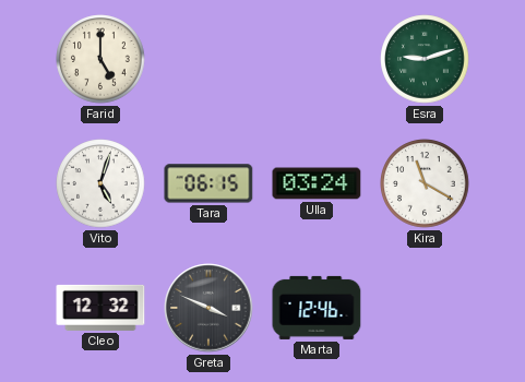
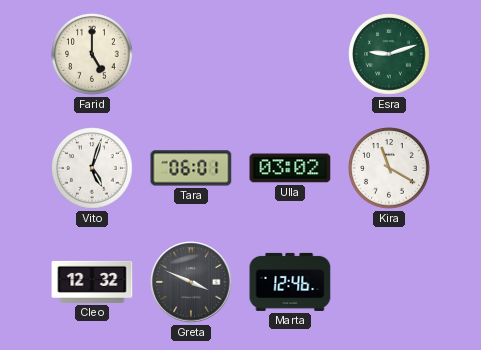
Tara: 06:15 -> 06:01
Ulla: 03:24 -> 03:02
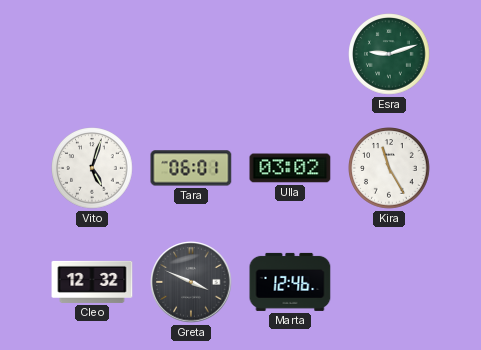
Farid: 5:00 -> none
Kira: 11:20 -> 11:25
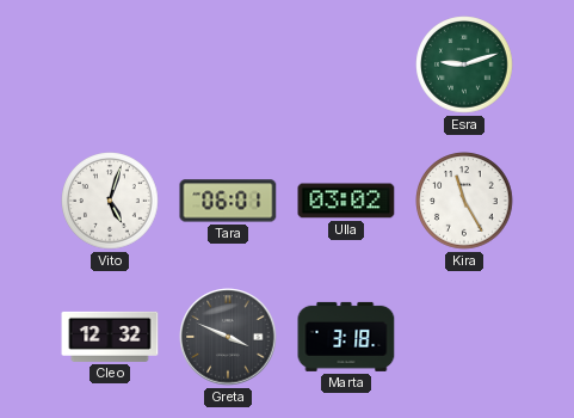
Marta: 12:46 -> 3:18
